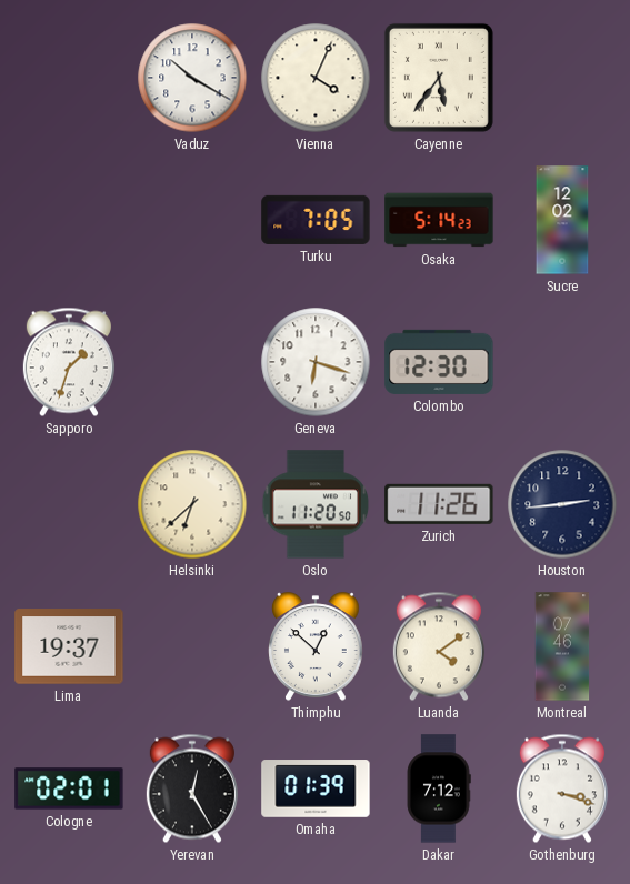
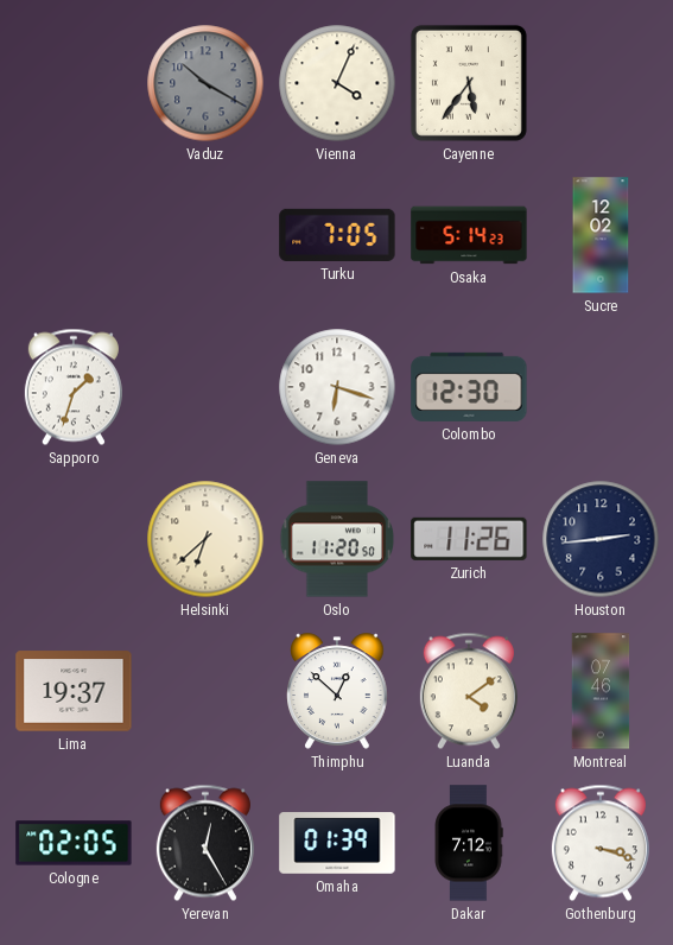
Vaduz dial: white -> grey
Cologne: 02:01 -> 02:05
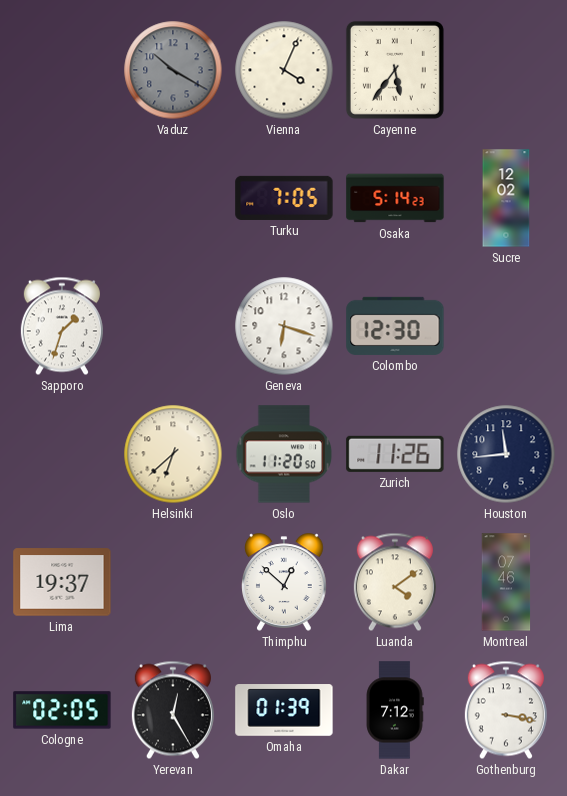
Houston: 2:44 -> 11:44
Gothenburg: 3:18 -> 3:17
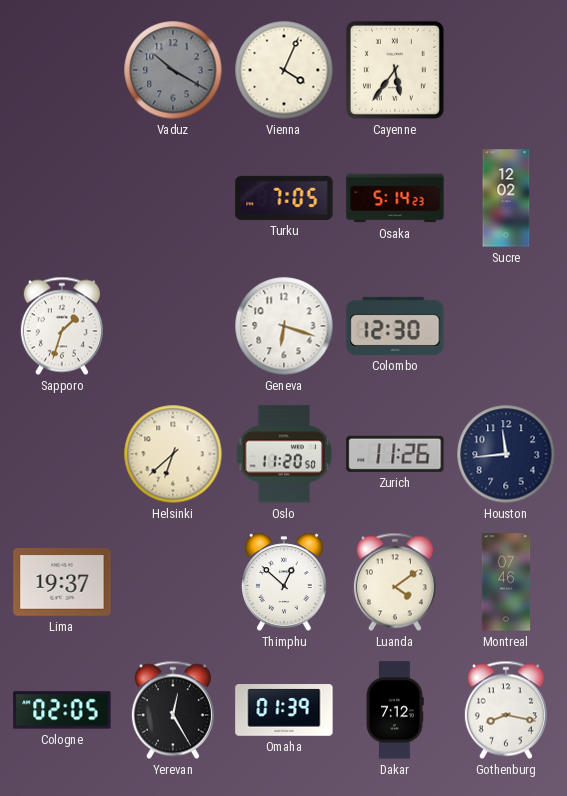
Gothenburg: 3:17 -> 8:17
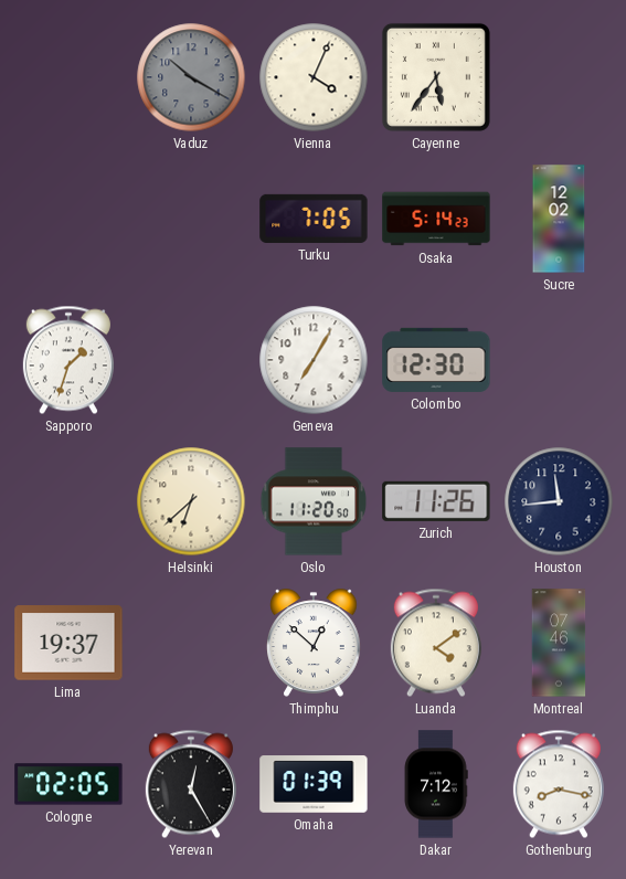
Geneva: 6:18 -> 7:05
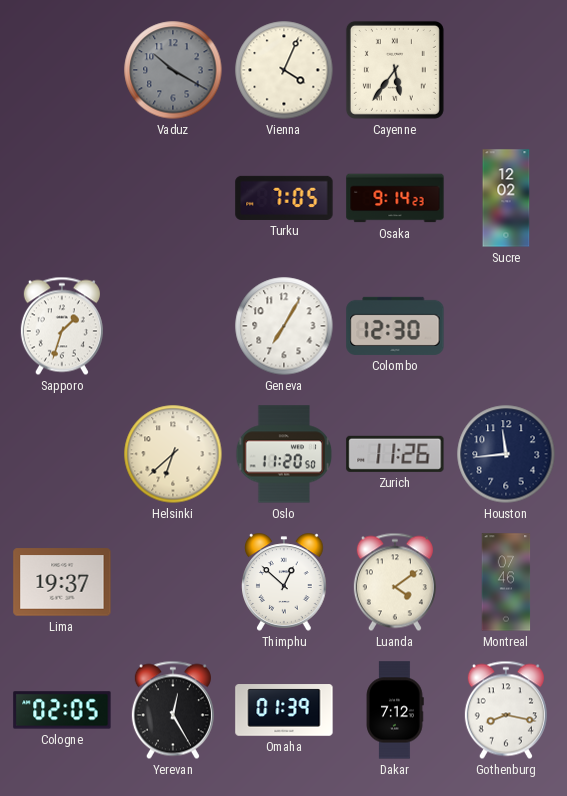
Osaka: 5:14 -> 9:14
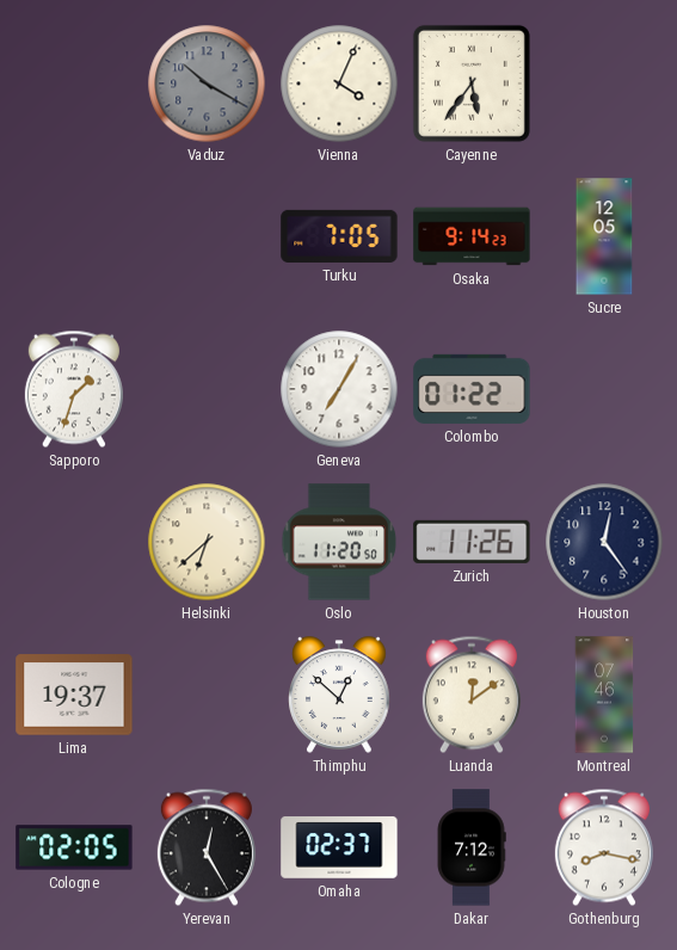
Sucre: 12:02 -> 12:05
Colombo: 12:30 -> 01:22
Houston: 11:44 -> 12:24
Luanda: 4:09 -> 12:09
Omaha: 01:39 -> 02:37
